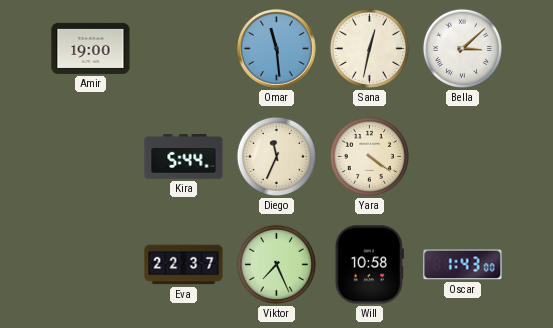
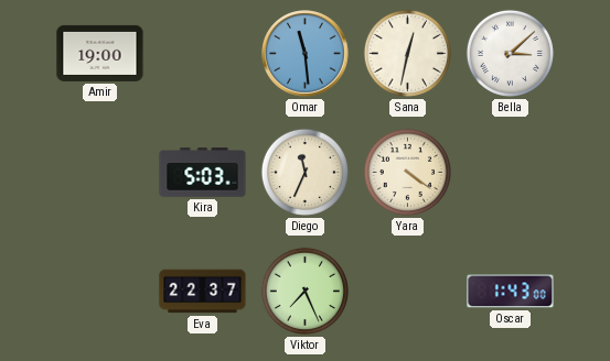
Kira: 5:44 -> 5:03
Will: 10:58 -> none
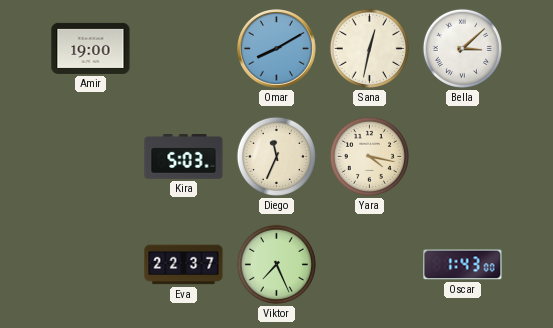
Omar: 11:29 -> 8:10
Yara: 4:21 -> 4:17
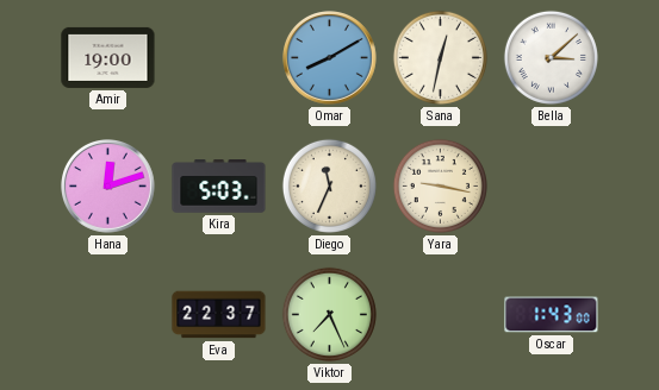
Hana: none -> 12:12
Yara: 4:17 -> 9:17
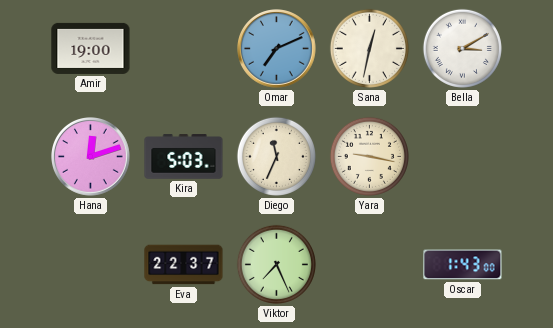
Omar: 8:10 -> 7:11
Bella: 3:08 -> 3:10
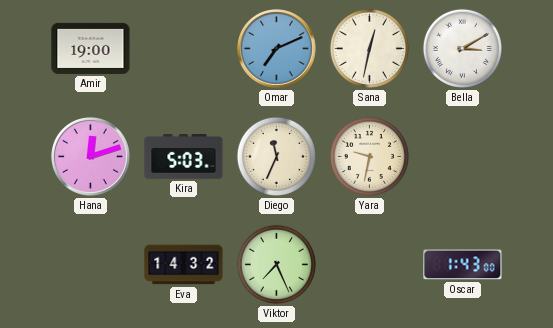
Yara: 9:17 -> 9:32
Eva: 22:37 -> 14:32
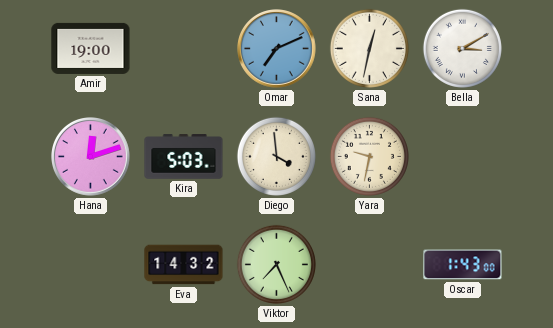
Diego: 11:34 -> 3:59
